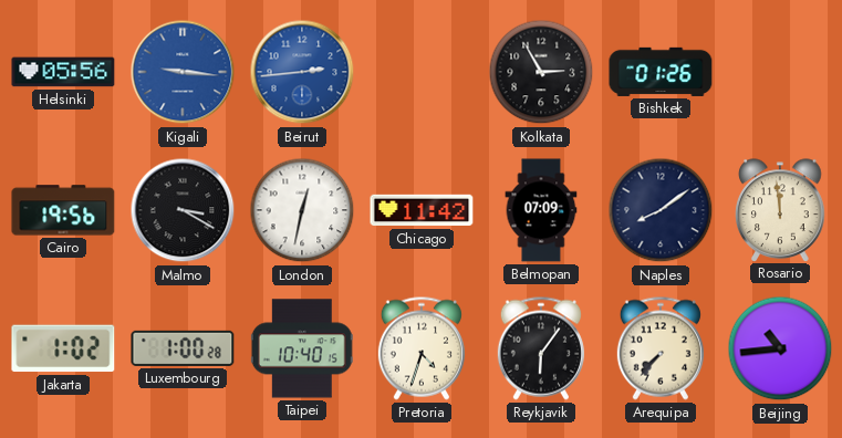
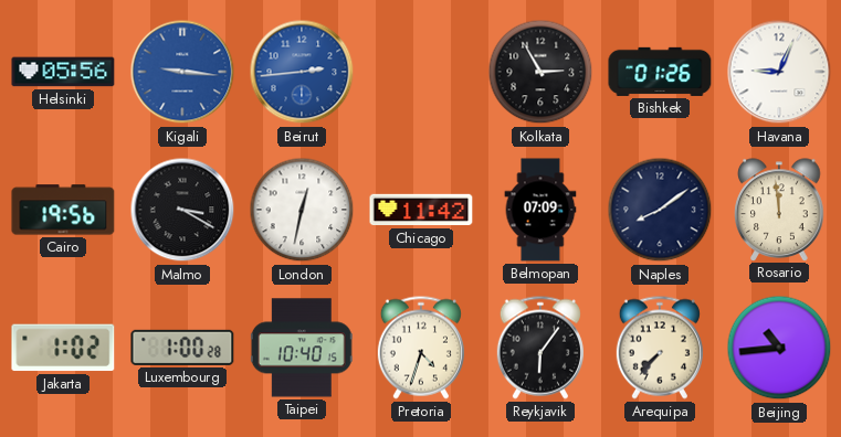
Havana: none -> 9:04
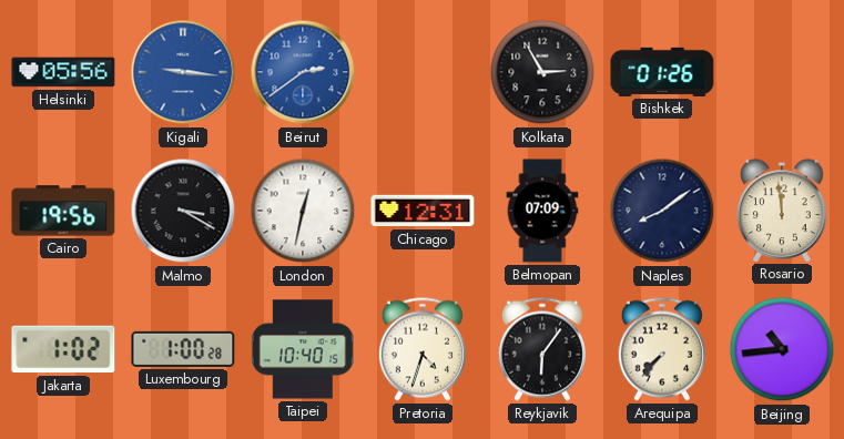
Beirut: 2:44 -> 2:39
Havana: 9:04 -> none
Chicago: 11:42 -> 12:31
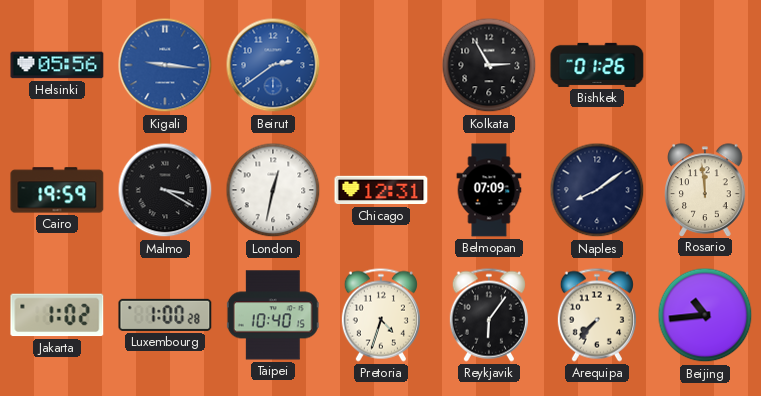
Cairo: 19:56 -> 19:59
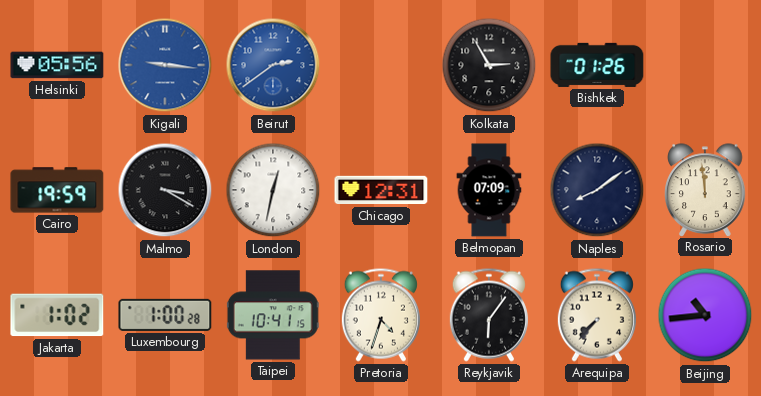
Taipei: 10:40 -> 10:41
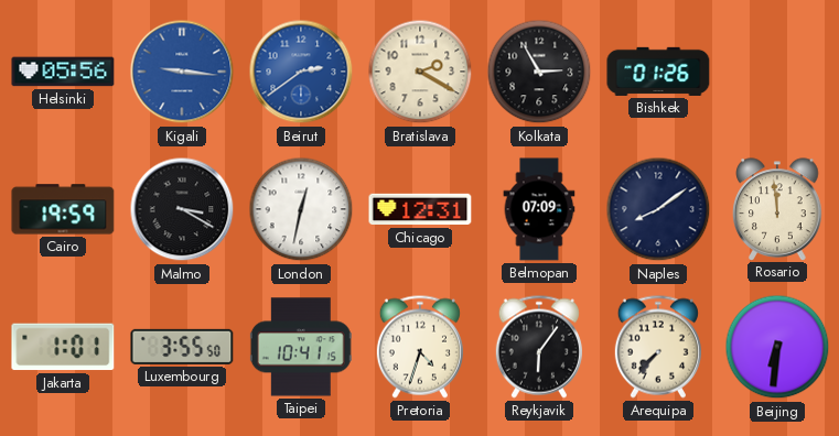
Bratislava: none -> 2:20
Jakarta: 1:02 -> 1:01
Luxembourg: 1:00 -> 3:55
Beijing: 10:44 -> 6:31
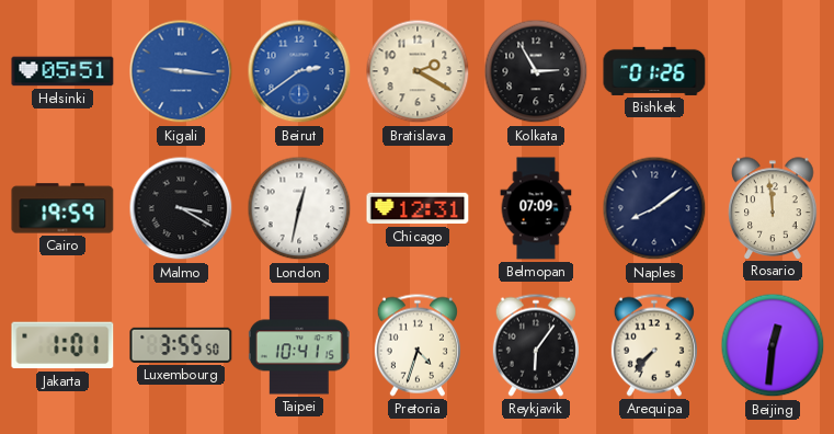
Helsinki: 05:56 -> 05:51
Beijing: 6:31 -> 12:31
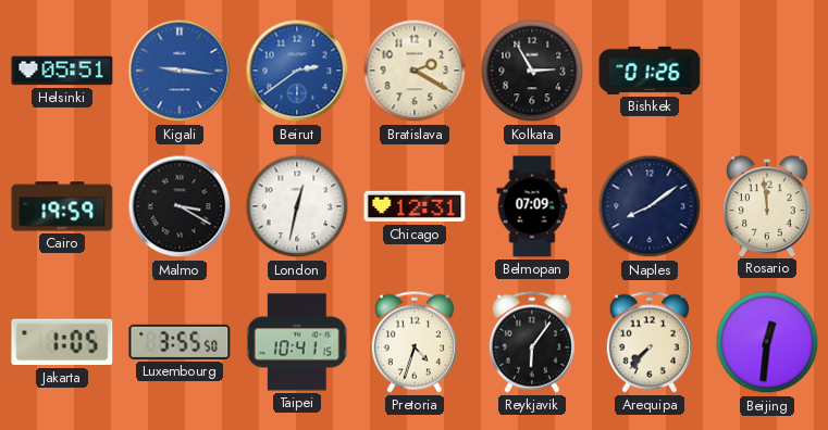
Jakarta: 1:01 -> 1:05
